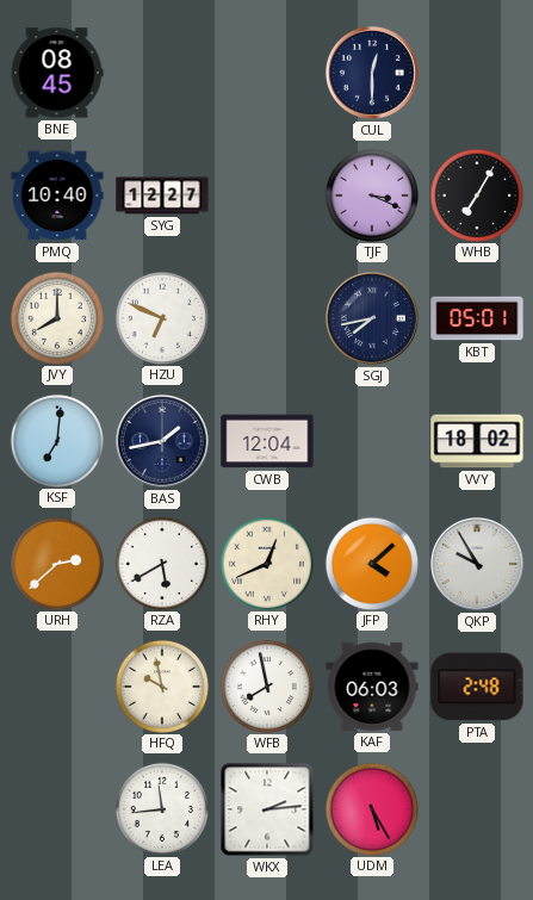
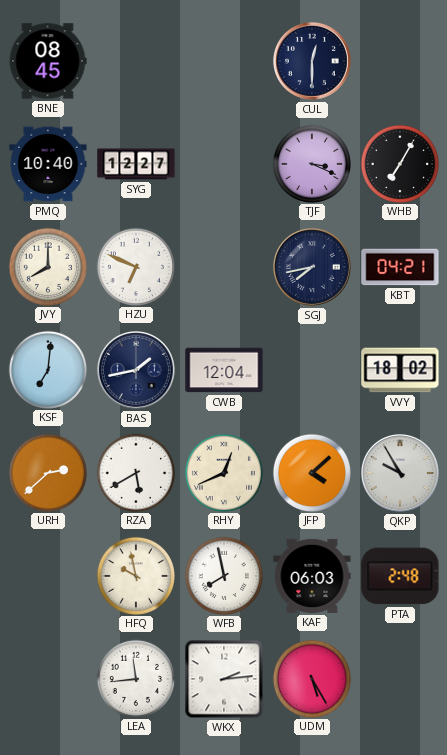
KBT: 05:01 -> 04:21
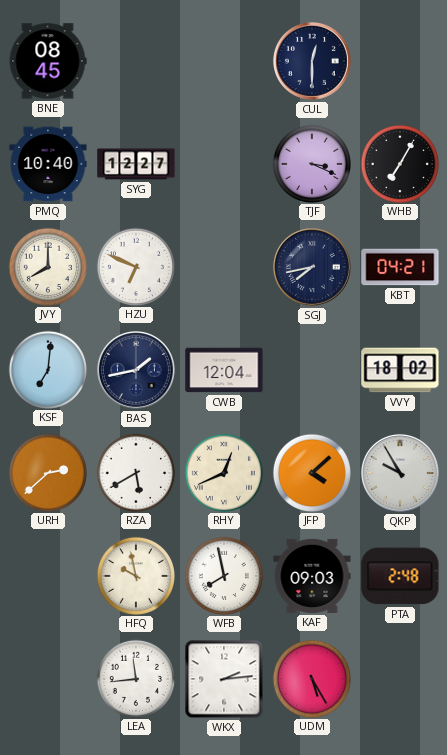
KAF: 06:03 -> 09:03
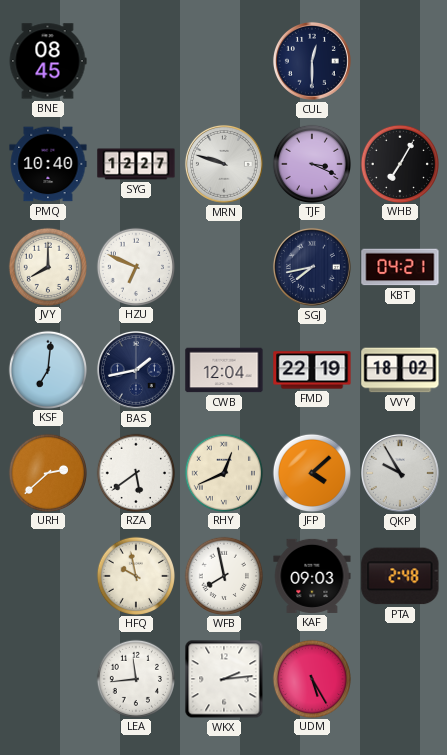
MRN: none -> 9:48
FMD: none -> 22:19
RZA: 5:40 -> 5:39
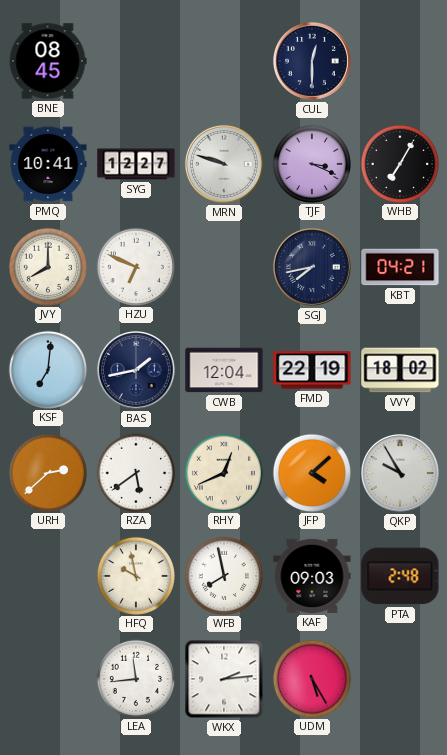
PMQ: 10:40 -> 10:41
